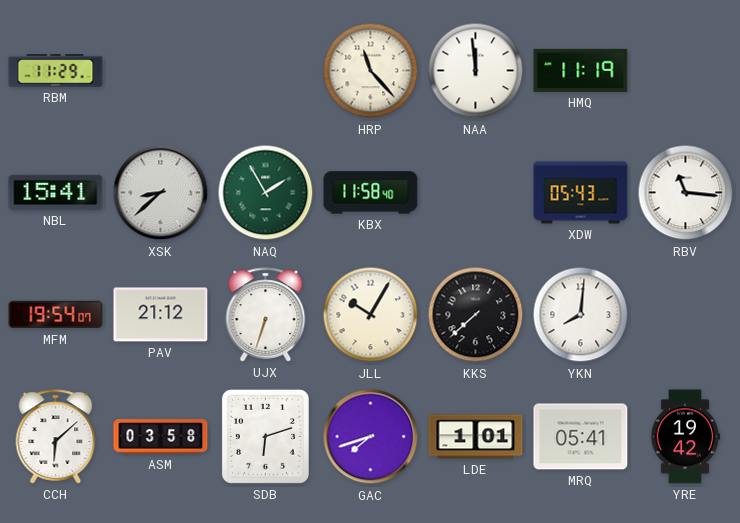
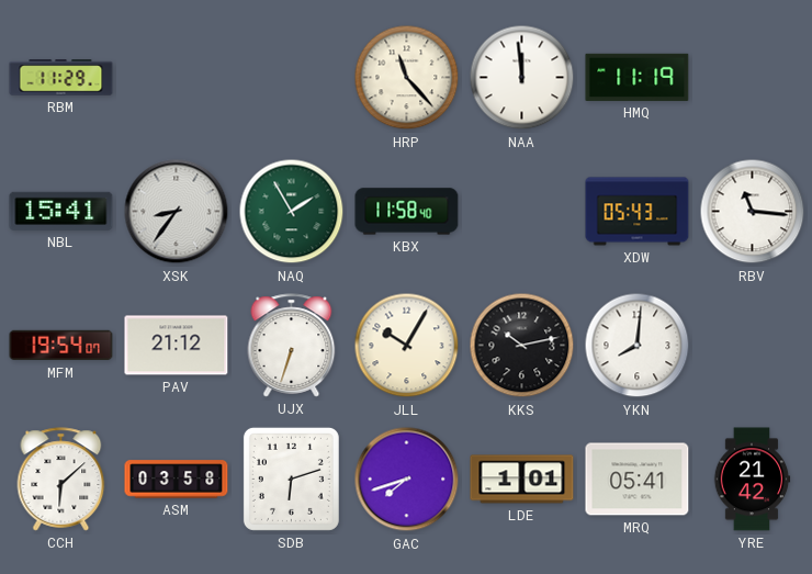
XSK: 8:38 -> 8:36
KKS: 7:38 -> 10:13
YRE: 19:42 -> 21:42
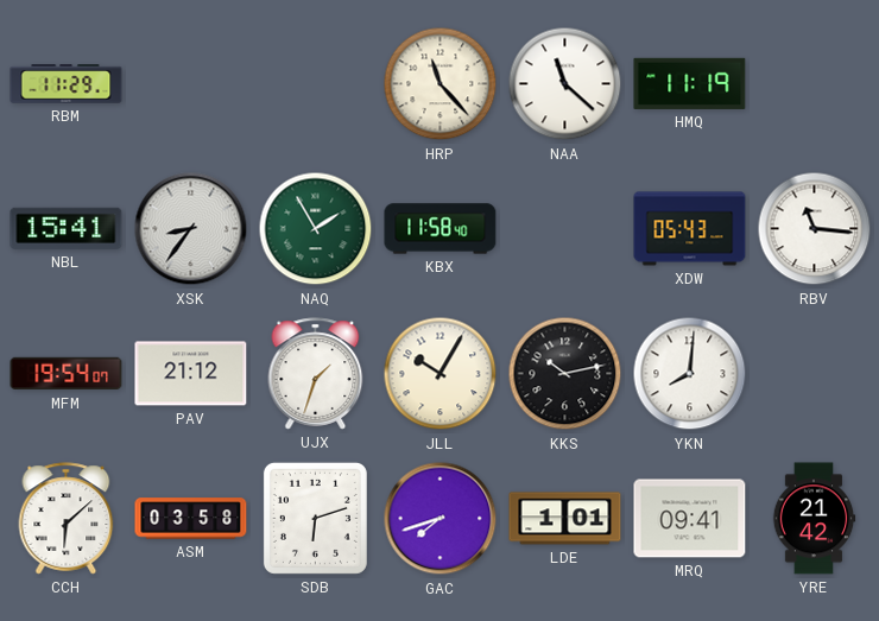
NAA: 11:59 -> 11:22
UJX: 6:33 -> 1:33
MRQ: 05:41 -> 09:41
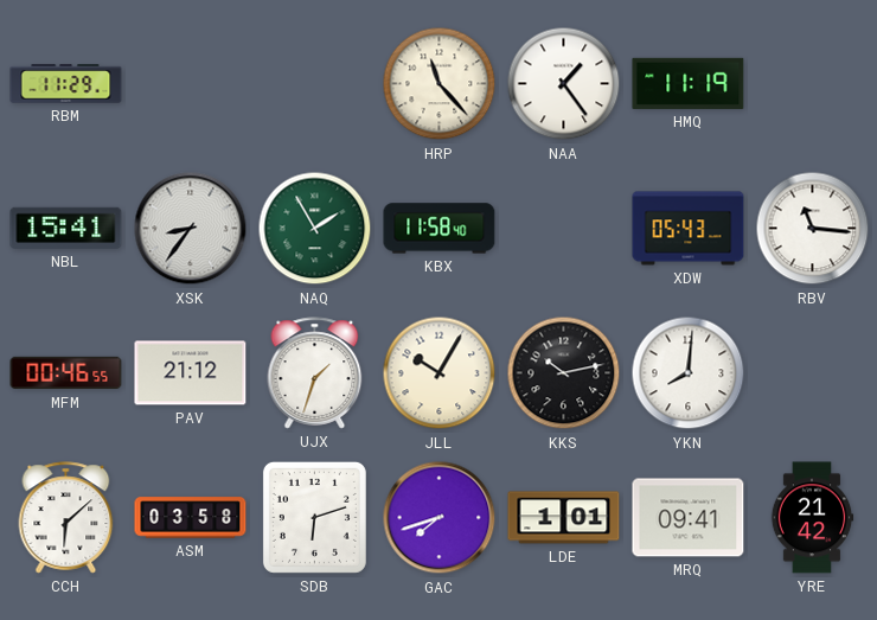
NAA: 11:22 -> 1:24
MFM: 19:54 -> 00:46
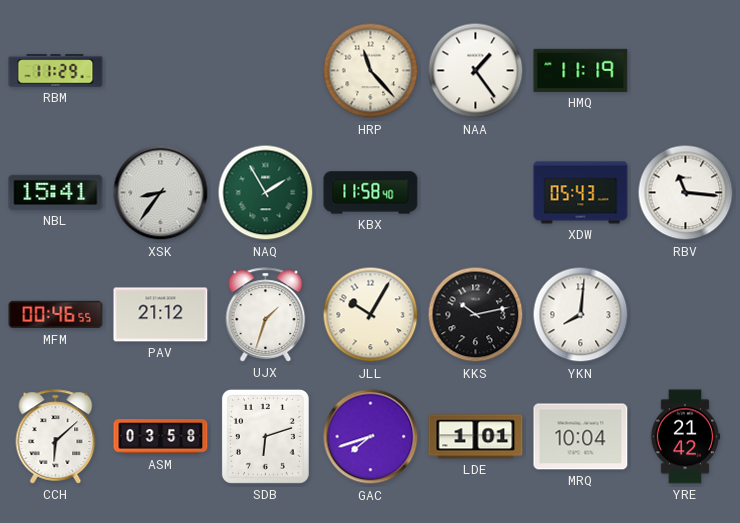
MRQ: 09:41 -> 10:04
